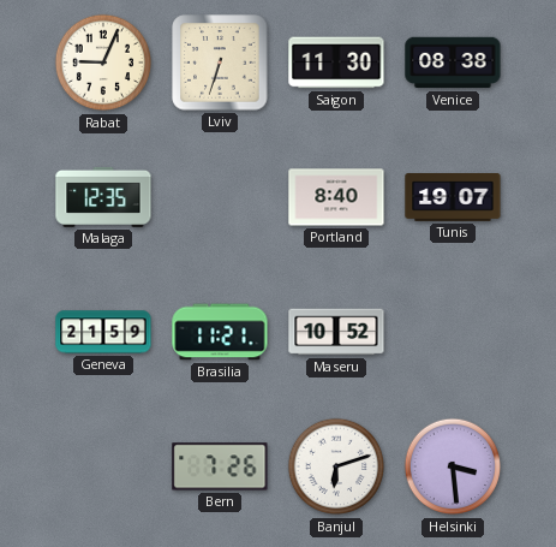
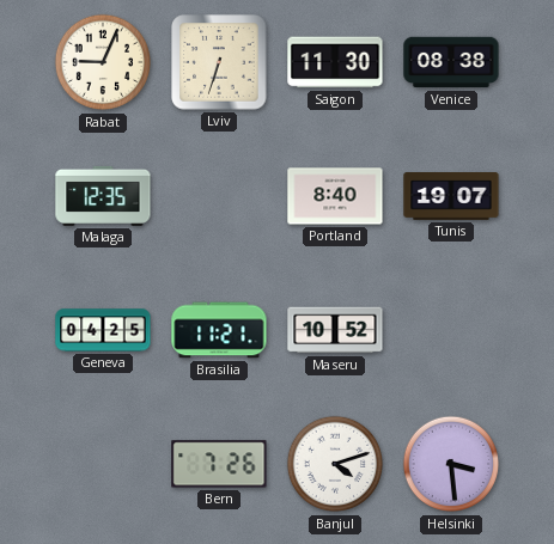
Geneva: 21:59 -> 04:25
Banjul: 6:12 -> 4:12
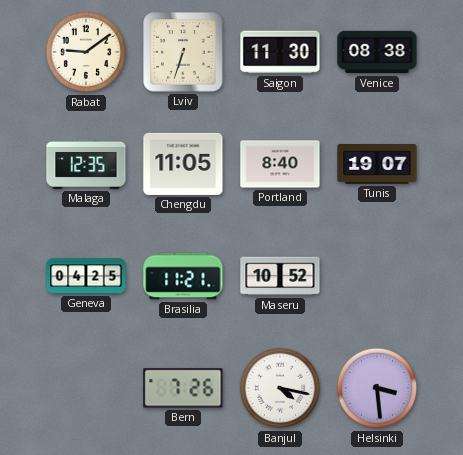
Rabat: 9:04 -> 9:09
Chengdu: none -> 11:05
Banjul: 4:12 -> 4:17
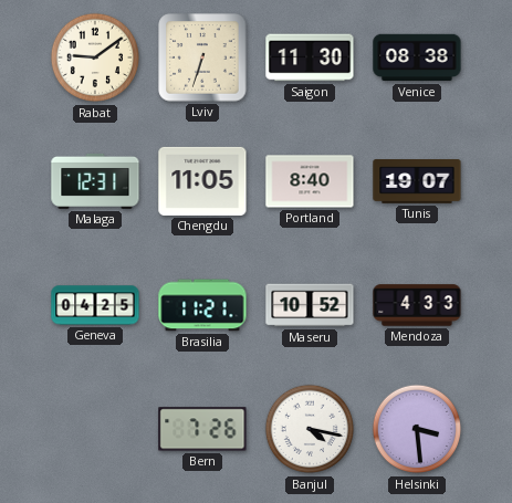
Malaga: 12:35 -> 12:31
Mendoza: none -> 4:33
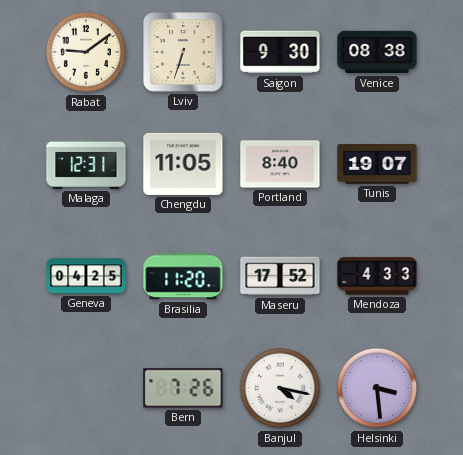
Saigon: 11:30 -> 9:30
Brasilia: 11:21 -> 11:20
Maseru: 10:52 -> 17:52
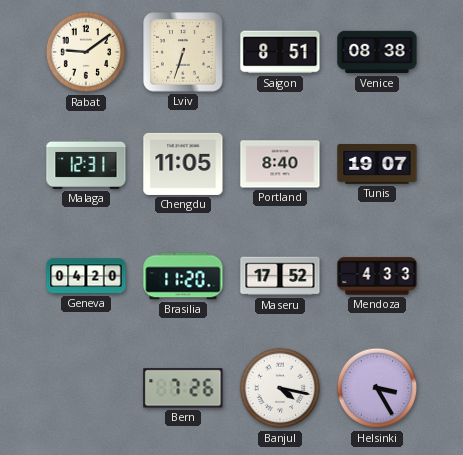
Saigon: 9:30 -> 8:51
Geneva: 04:25 -> 04:20
Helsinki: 3:29 -> 3:25
